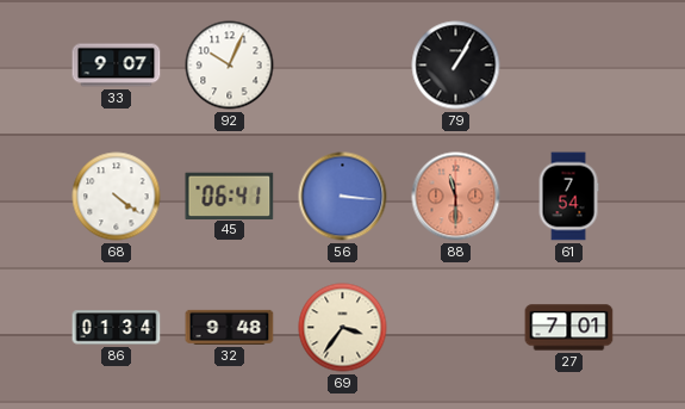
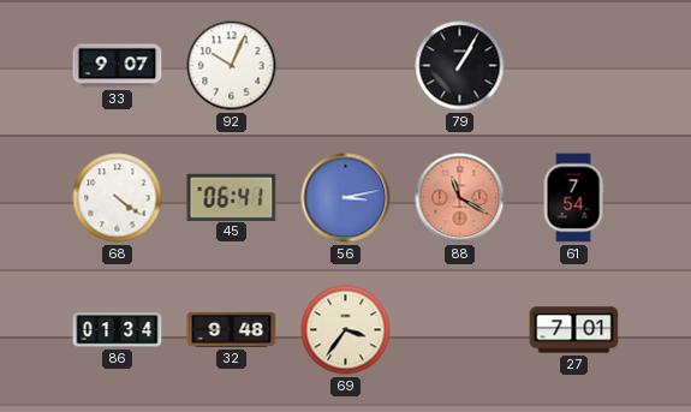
56: 3:16 -> 3:13
88: 11:30 -> 11:20
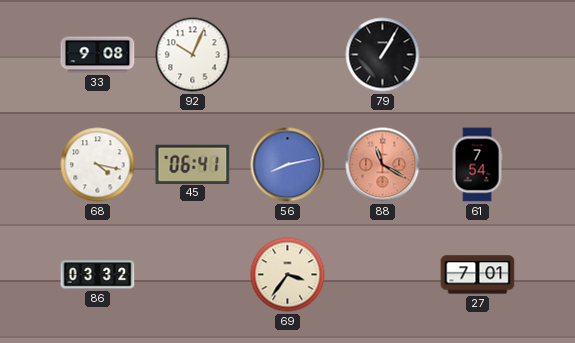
33: 9:07 -> 9:08
68: 4:21 -> 4:17
56: 3:13 -> 8:13
86: 01:34 -> 03:32
32: 9:48 -> none
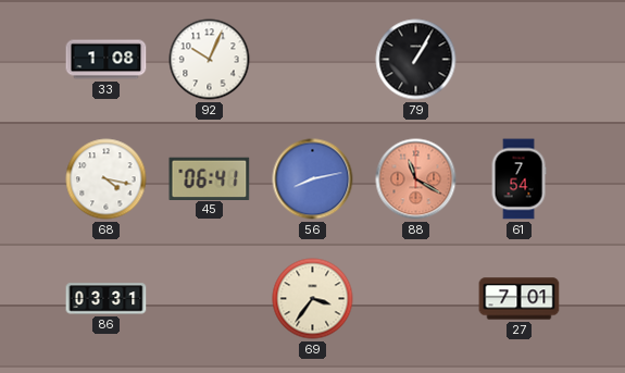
33: 9:08 -> 1:08
86: 03:32 -> 03:31
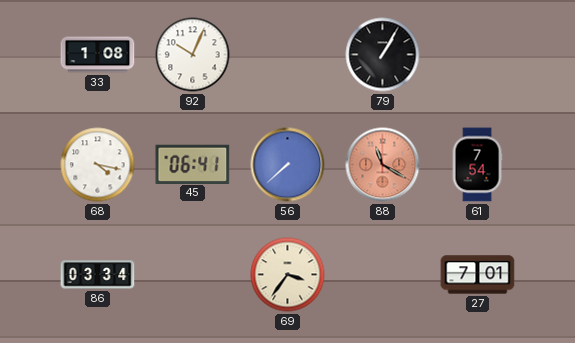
56: 8:13 -> 7:38
86: 03:31 -> 03:34
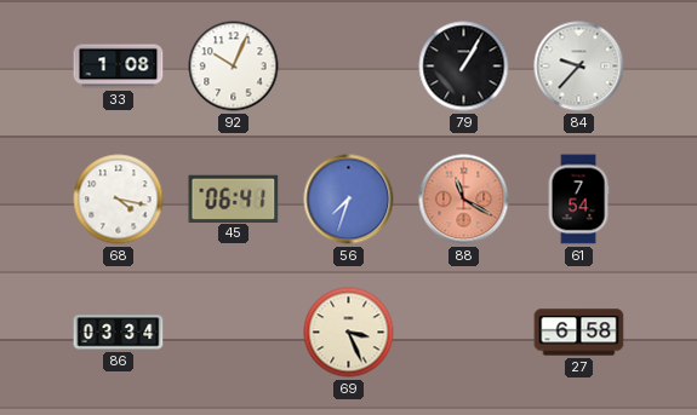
84: none -> 9:37
56: 7:38 -> 7:33
69: 3:36 -> 3:26
27: 7:01 -> 6:58
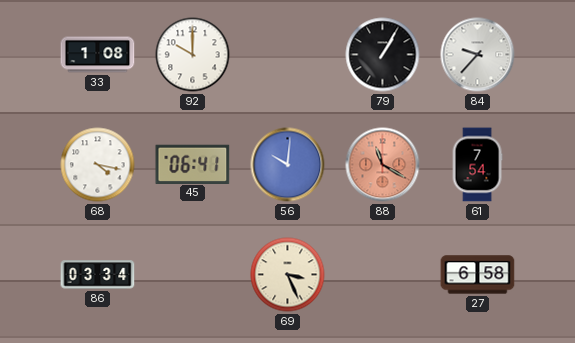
92: 10:04 -> 10:00
56: 7:33 -> 10:01
